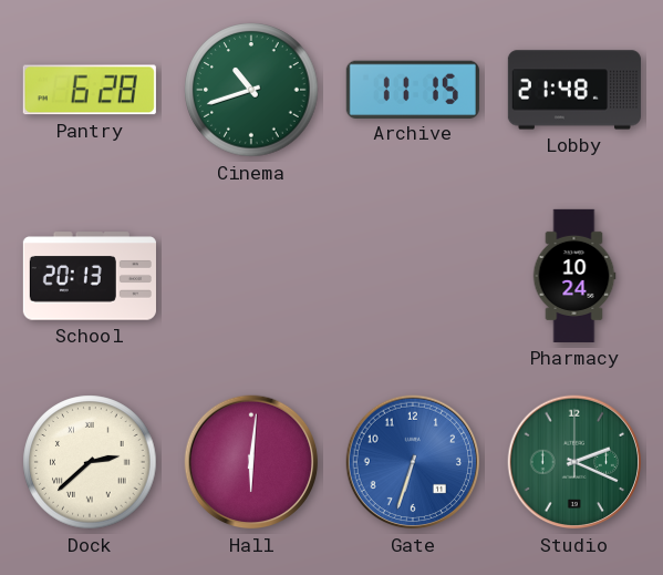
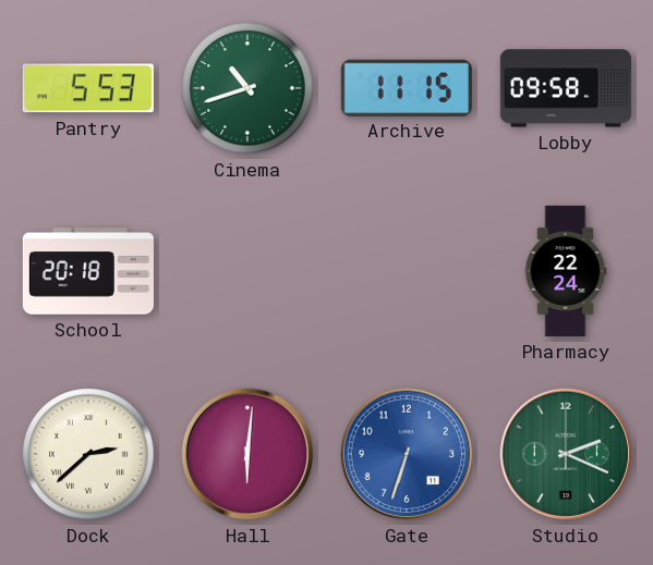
Pantry: 6:28 -> 5:53
Lobby: 21:48 -> 09:58
School: 20:13 -> 20:18
Pharmacy: 10:24 -> 22:24
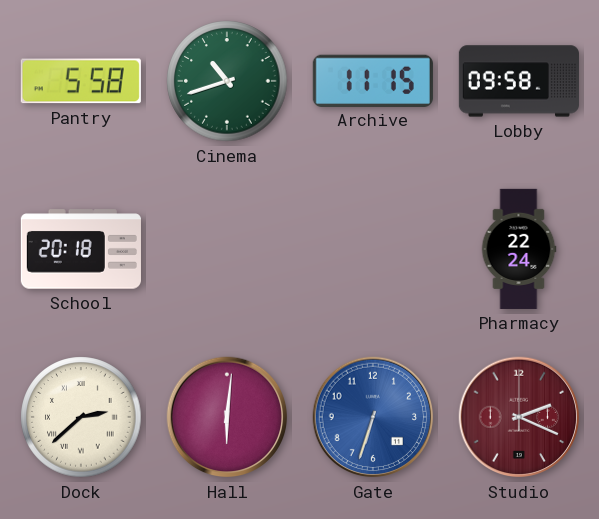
Pantry: 5:53 -> 5:58
Studio dial: green -> burgundy
